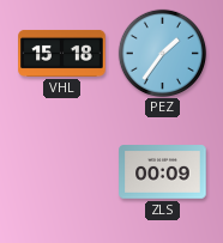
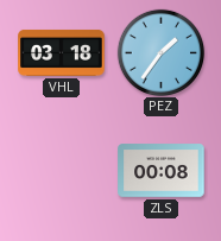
VHL: 15:18 -> 03:18
ZLS: 00:09 -> 00:08
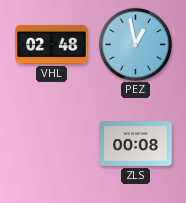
VHL: 03:18 -> 02:48
PEZ: 1:36 -> 12:58
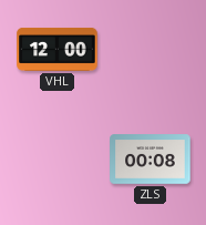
VHL: 02:48 -> 12:00
PEZ: 12:58 -> none
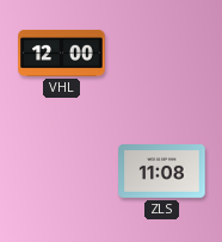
ZLS: 00:08 -> 11:08
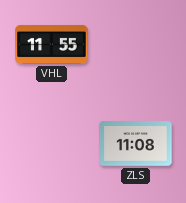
VHL: 12:00 -> 11:55
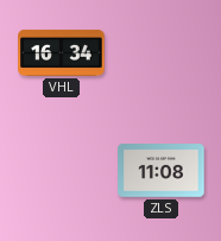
VHL: 11:55 -> 16:34
